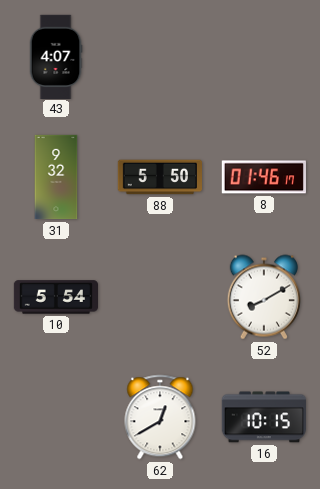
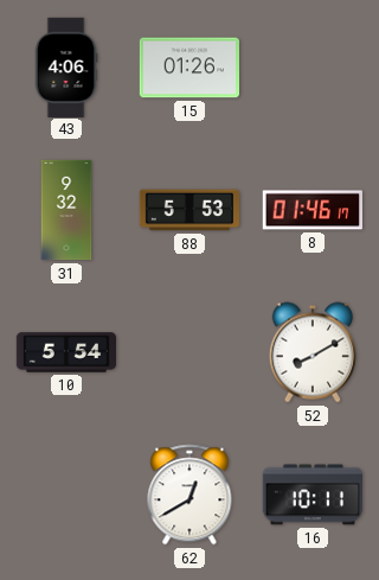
43: 4:07 -> 4:06
15: none -> 01:26
88: 5:50 -> 5:53
16: 10:15 -> 10:11
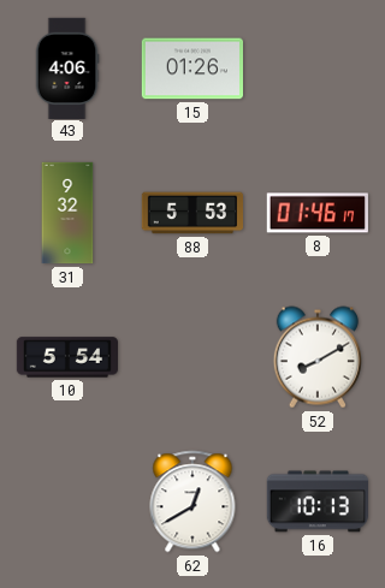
16: 10:11 -> 10:13
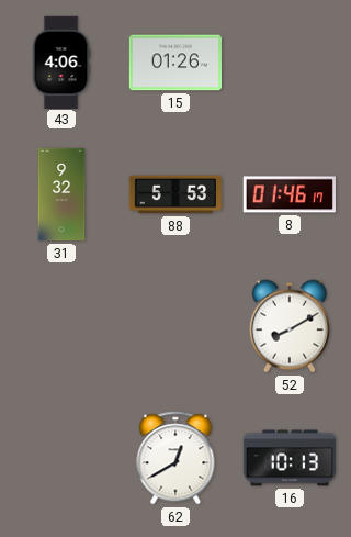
10: 5:54 -> none
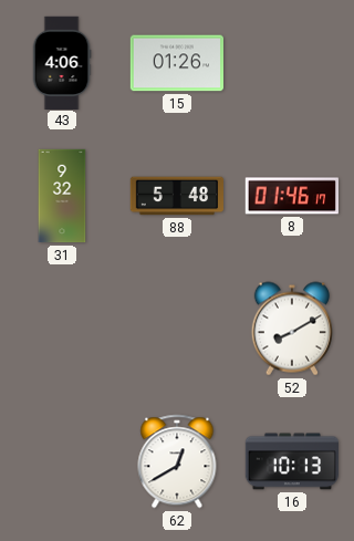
88: 5:53 -> 5:48
